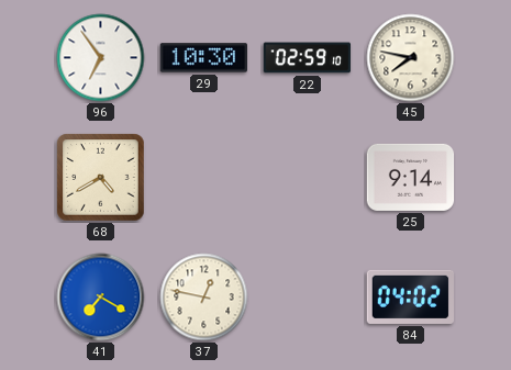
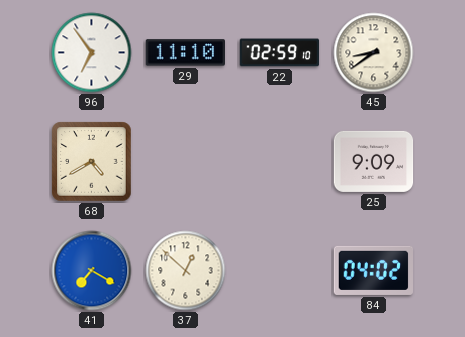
29: 10:30 -> 11:10
45: 7:47 -> 8:39
25: 9:14 -> 9:09
37: 12:47 -> 12:52
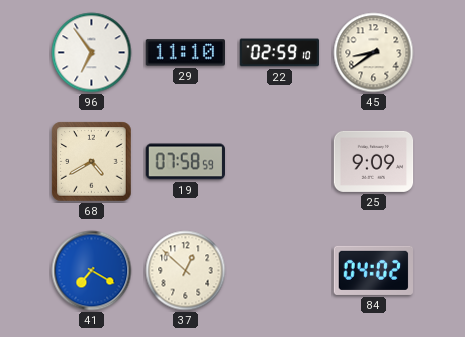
19: none -> 07:58
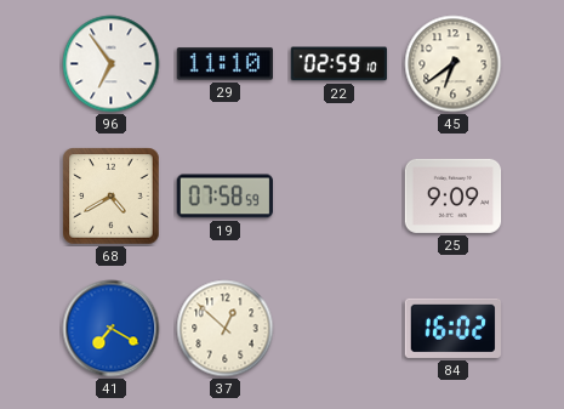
45: 8:39 -> 6:39
84: 04:02 -> 16:02
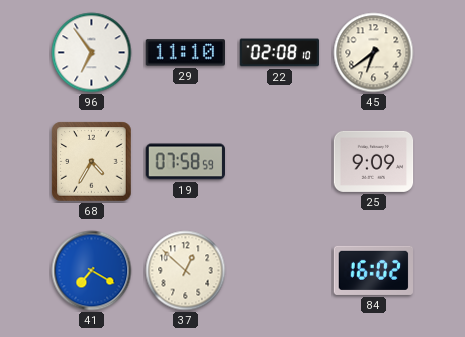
22: 02:59 -> 02:08
68: 4:40 -> 4:35
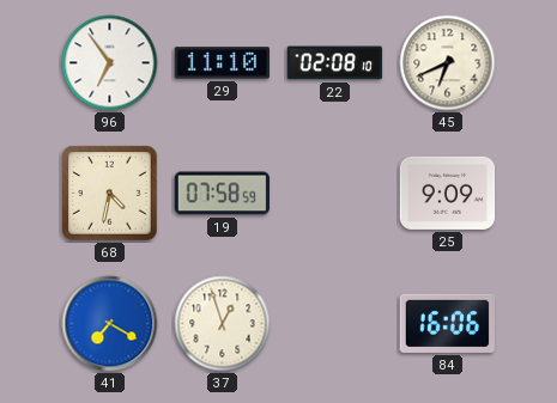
45: 6:39 -> 6:41
68: 4:35 -> 4:32
37: 12:52 -> 12:57
84: 16:02 -> 16:06
